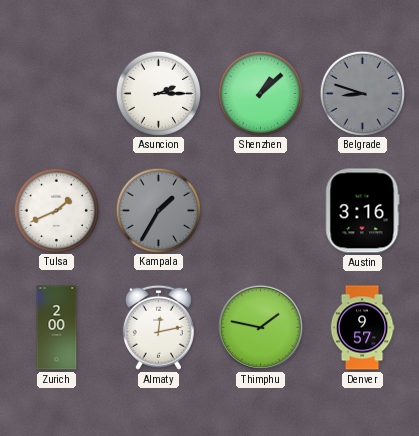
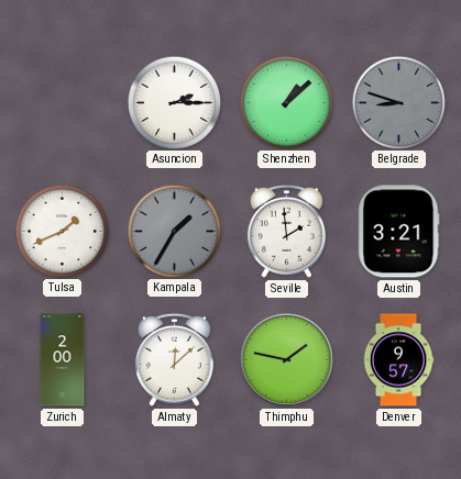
Seville: none -> 1:59
Austin: 3:16 -> 3:21
Almaty: 12:13 -> 12:08
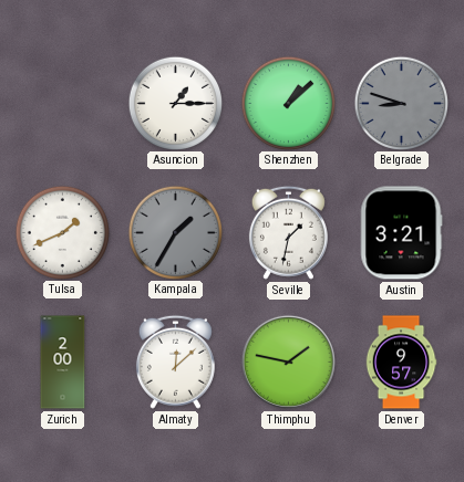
Asuncion: 2:15 -> 1:15
Seville: 1:59 -> 1:32
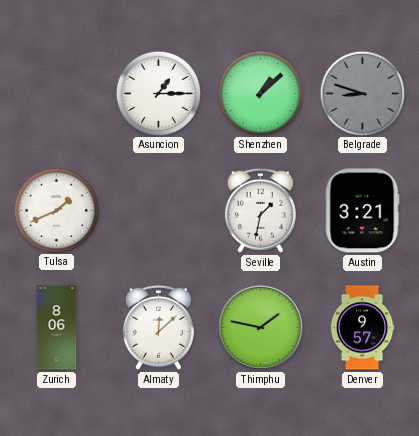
Kampala: 1:35 -> none
Zurich: 2:00 -> 8:06
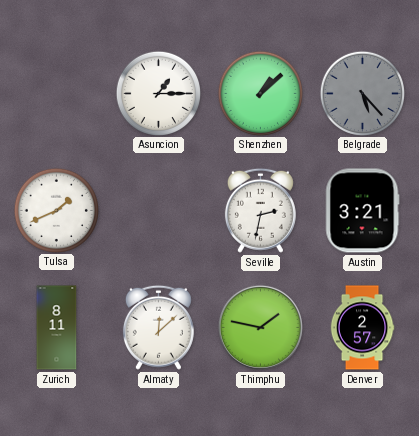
Belgrade: 8:48 -> 5:23
Seville: 1:32 -> 2:32
Zurich: 8:06 -> 8:11
Denver: 9:57 -> 2:57
